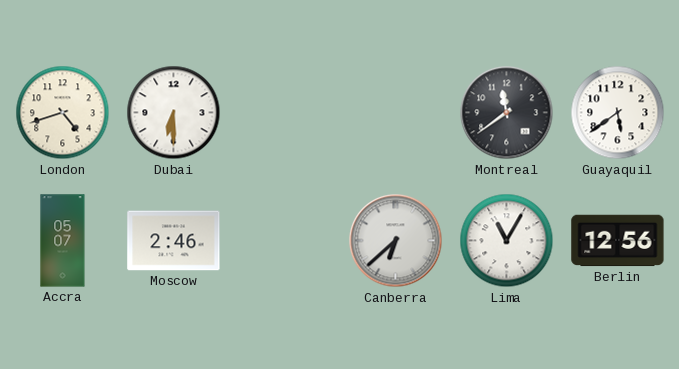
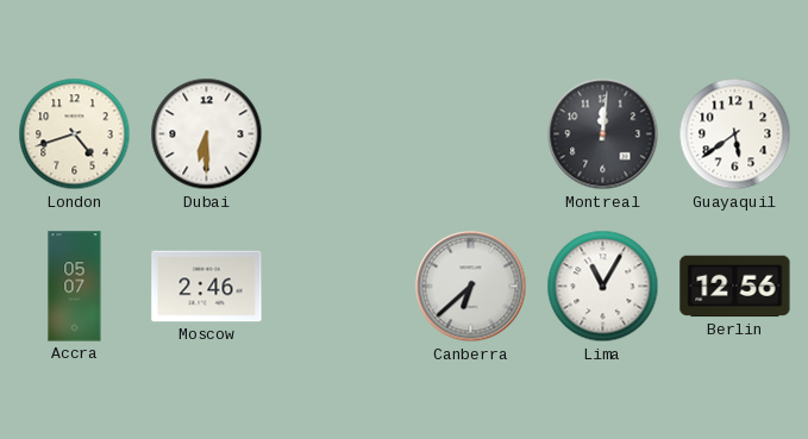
Montreal: 11:39 -> 12:01
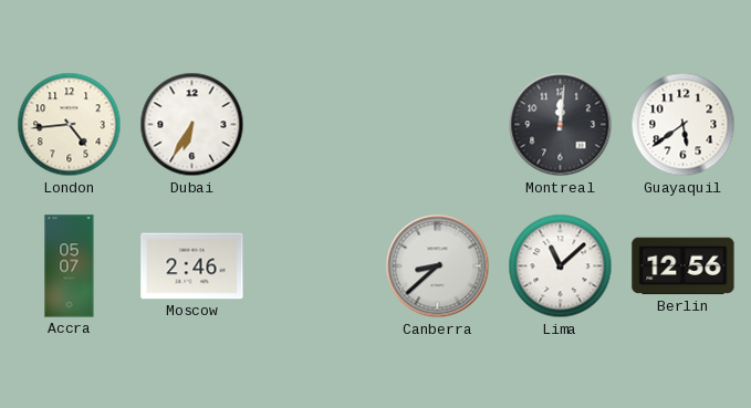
London: 4:42 -> 4:44
Dubai: 6:30 -> 6:35
Canberra: 6:38 -> 8:38
Lima: 11:05 -> 11:08
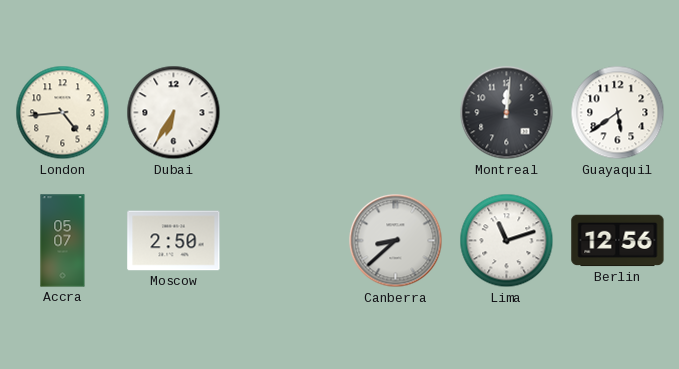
Moscow: 2:46 -> 2:50
Lima: 11:08 -> 11:12
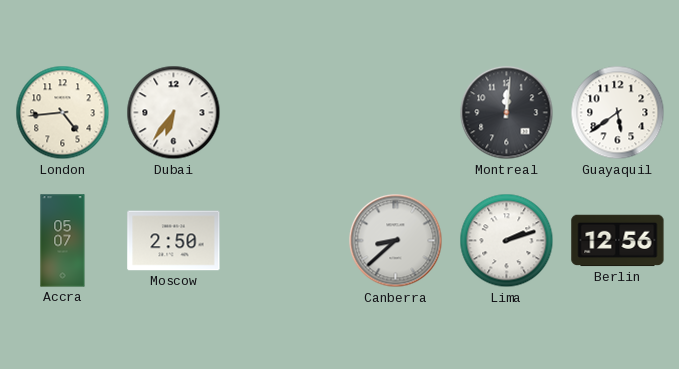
Dubai: 6:35 -> 6:36
Lima: 11:12 -> 2:12
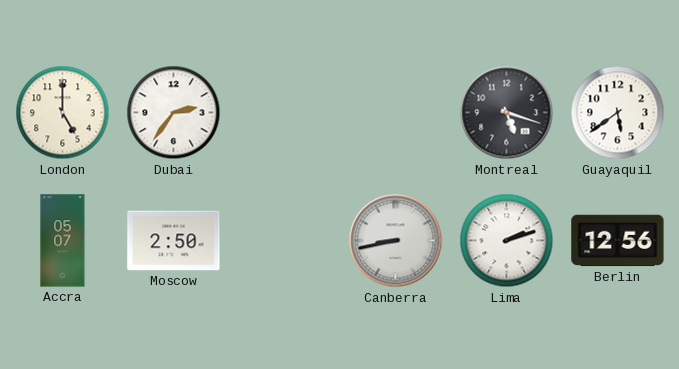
London: 4:44 -> 5:00
Dubai: 6:36 -> 2:36
Montreal: 12:01 -> 5:18
Canberra: 8:38 -> 8:43
